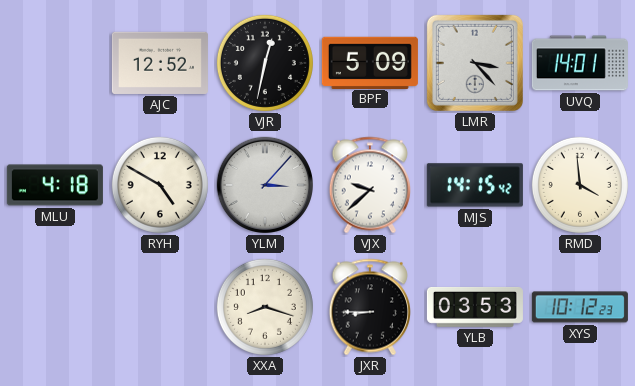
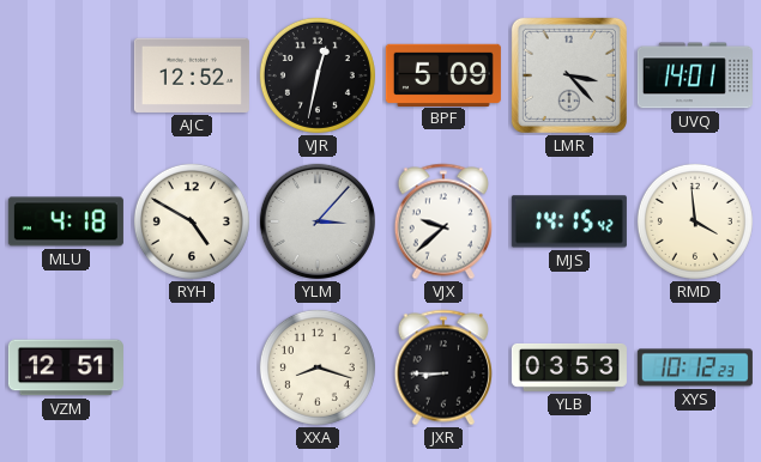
VZM: none -> 12:51
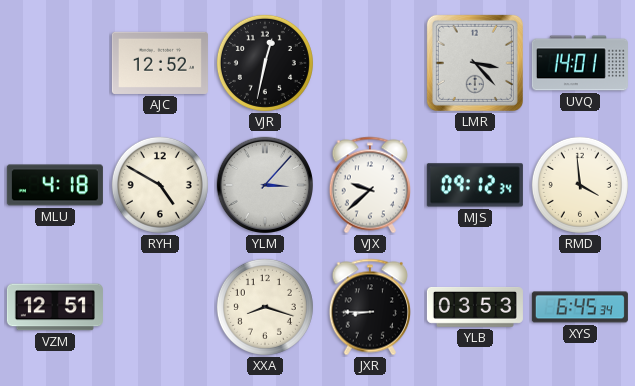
BPF: 5:09 -> none
MJS: 14:15 -> 09:12
XYS: 10:12 -> 6:45
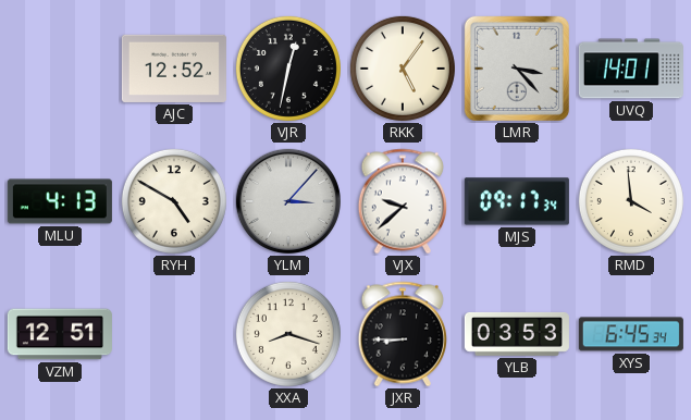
RKK: none -> 5:06
MLU: 4:18 -> 4:13
MJS: 09:12 -> 09:17
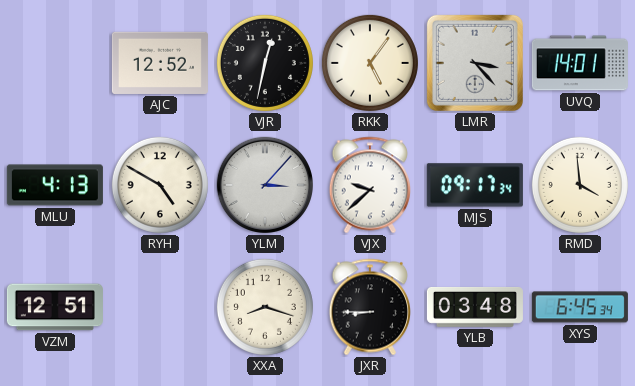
YLB: 03:53 -> 03:48
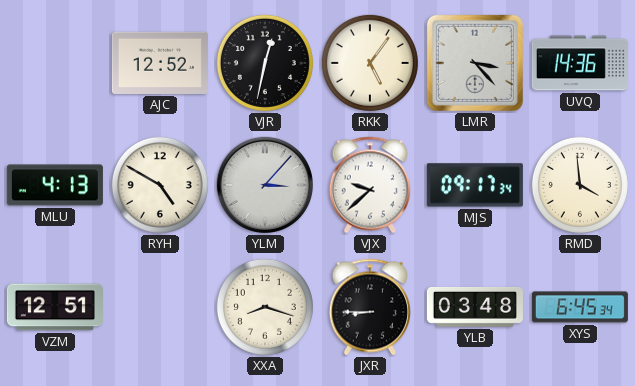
UVQ: 14:01 -> 14:36
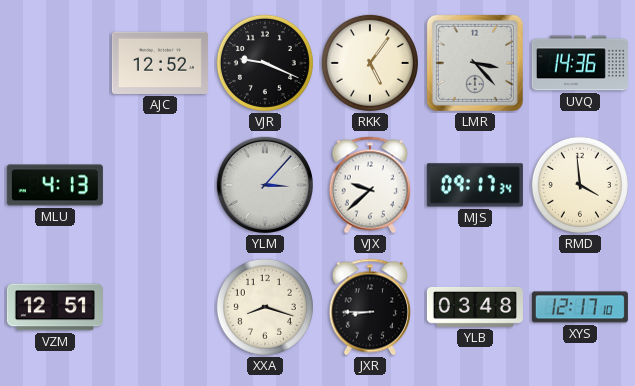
VJR: 12:32 -> 9:19
RYH: 4:50 -> none
XYS: 6:45 -> 12:17
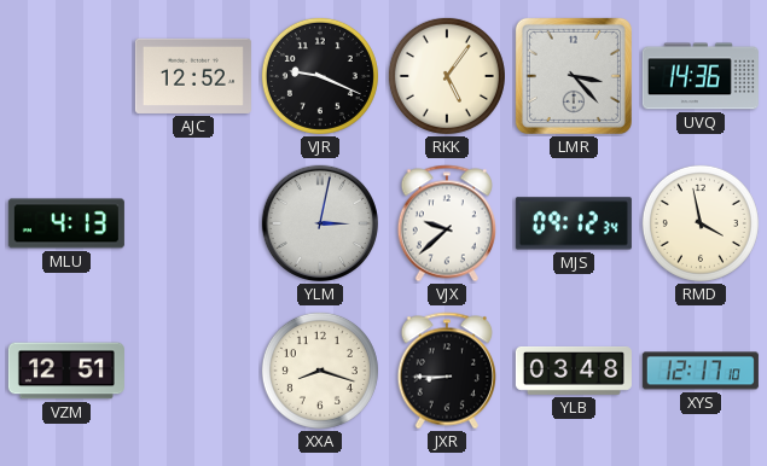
YLM: 3:07 -> 3:02
MJS: 09:17 -> 09:12
RMD: 3:59 -> 3:58
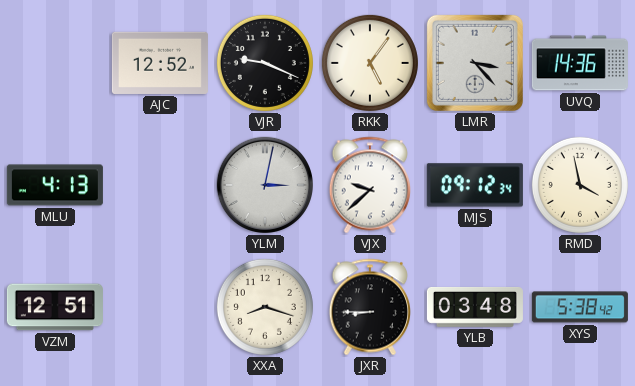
XYS: 12:17 -> 5:38
